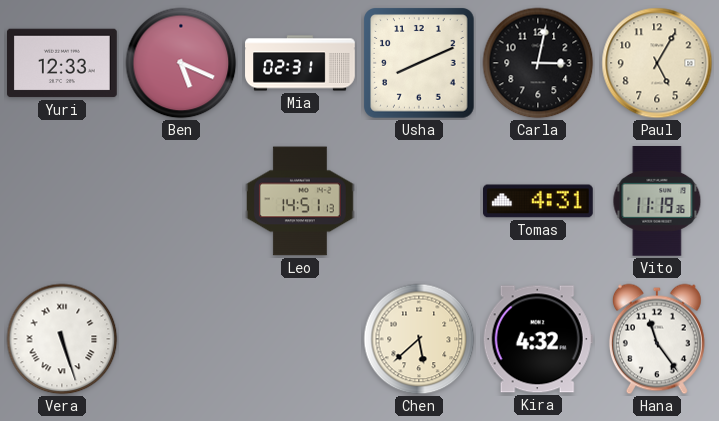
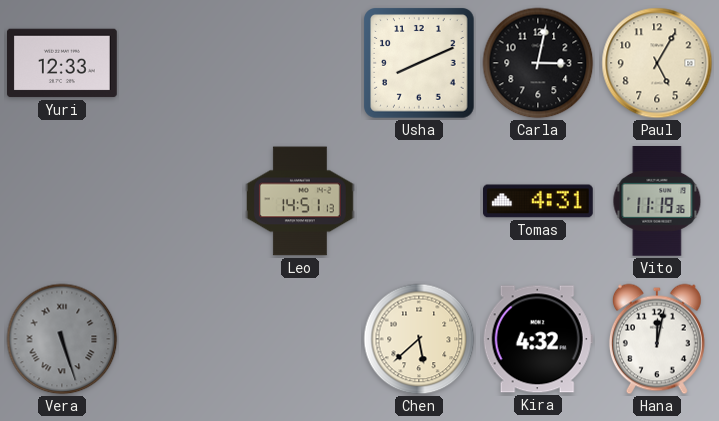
Ben: 5:19 -> none
Mia: 02:31 -> none
Vera dial: white -> grey
Hana: 11:24 -> 12:02
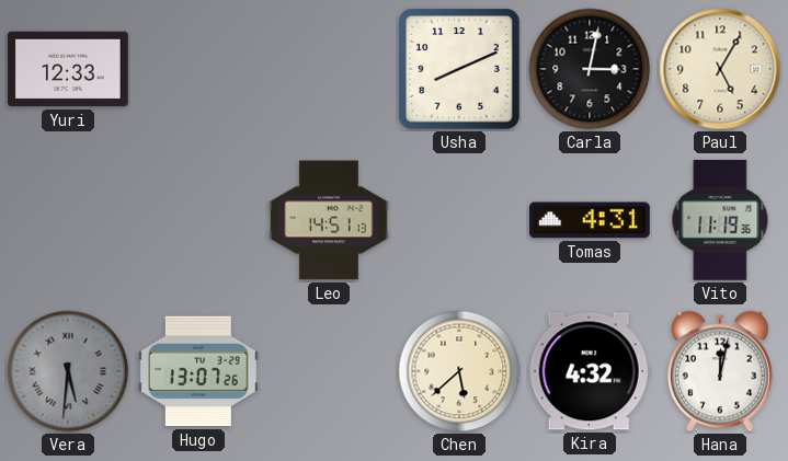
Vera: 5:27 -> 5:31
Hugo: none -> 13:07
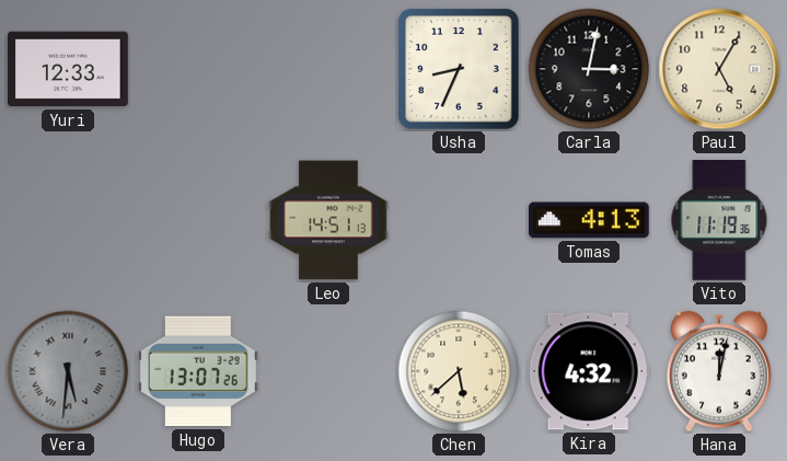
Usha: 8:11 -> 8:34
Tomas: 4:31 -> 4:13
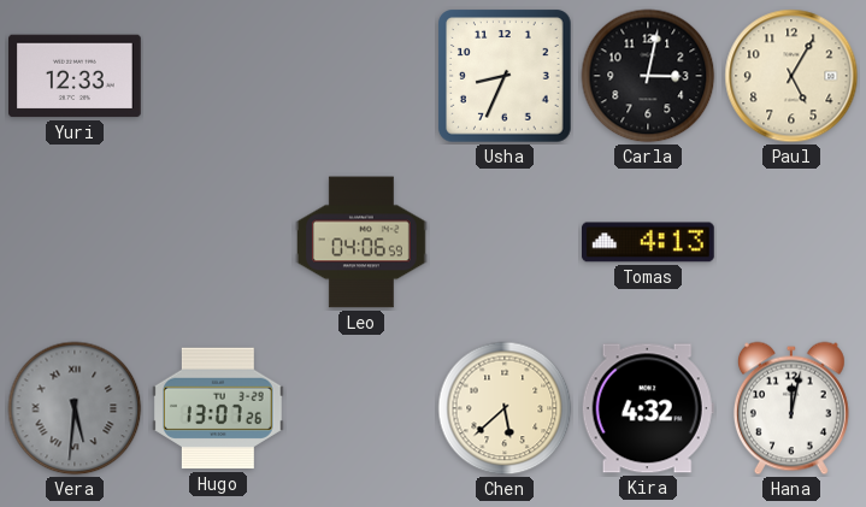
Leo: 14:51 -> 04:06
Vito: 11:19 -> none
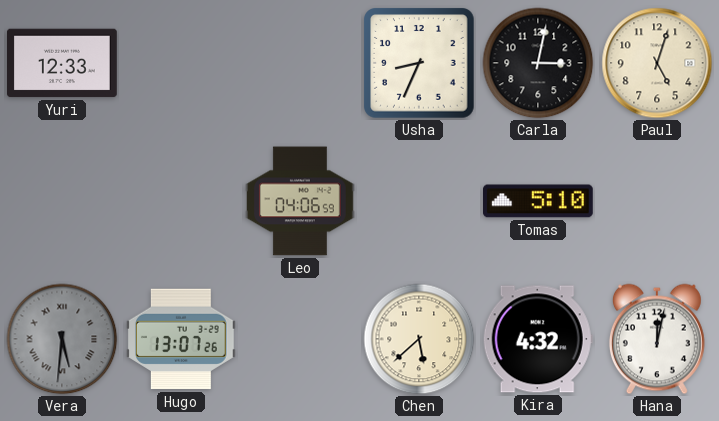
Paul: 5:05 -> 5:03
Tomas: 4:13 -> 5:10
